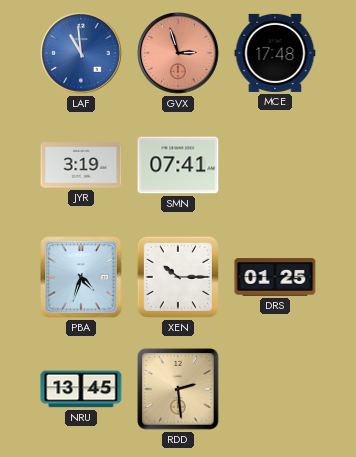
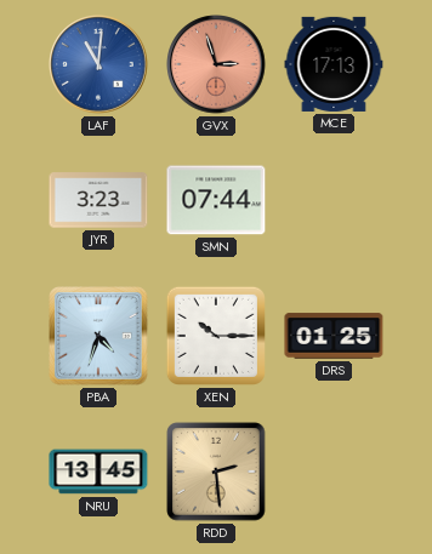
LAF: 10:59 -> 11:01
MCE: 17:48 -> 17:13
JYR: 3:19 -> 3:23
SMN: 07:41 -> 07:44
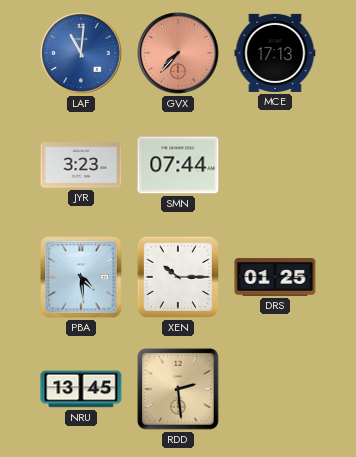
GVX: 2:57 -> 7:37
PBA: 4:33 -> 4:29
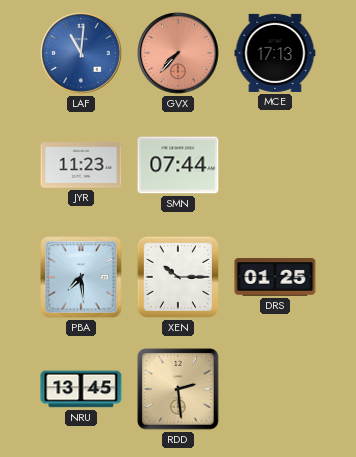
JYR: 3:23 -> 11:23
PBA: 4:29 -> 7:29
